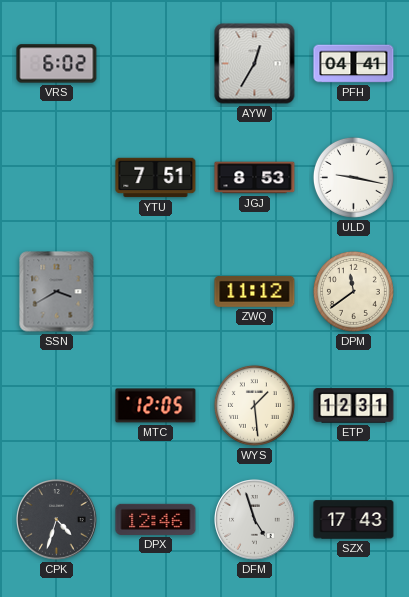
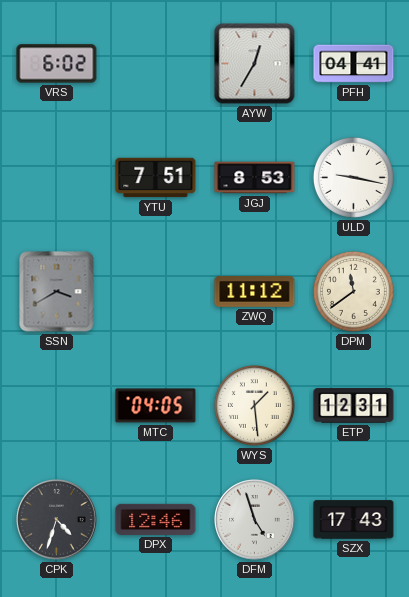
MTC: 12:05 -> 04:05
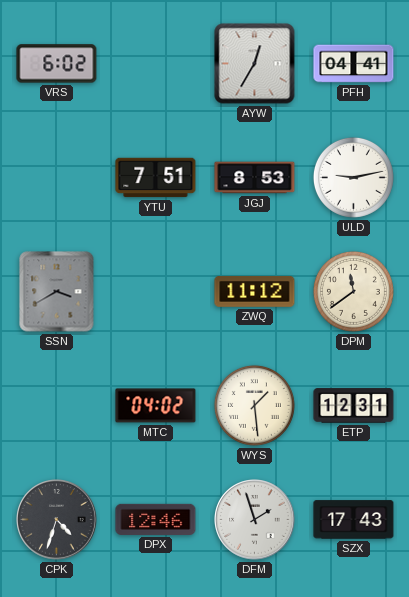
ULD: 9:17 -> 9:13
MTC: 04:05 -> 04:02
DFM: 4:57 -> 1:57
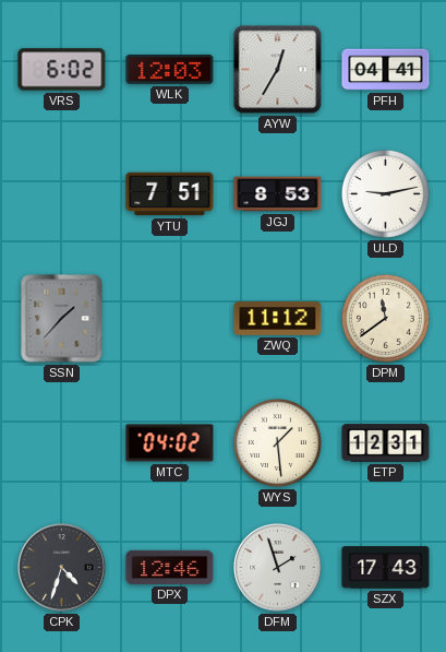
WLK: none -> 12:03
SSN: 3:40 -> 1:37
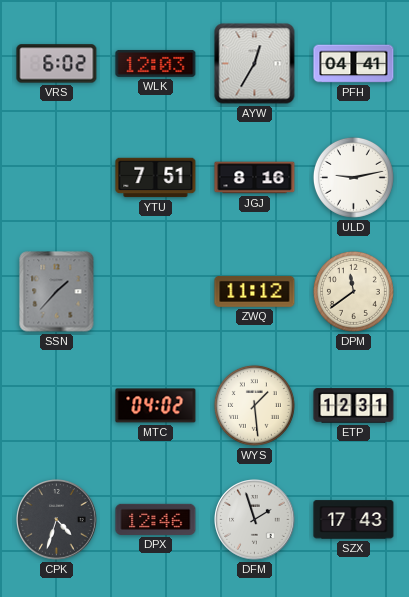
JGJ: 8:53 -> 8:16
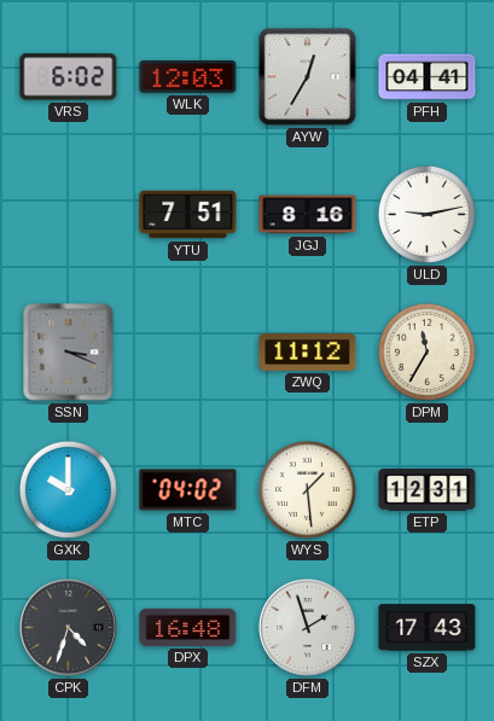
SSN: 1:37 -> 3:19
DPM: 11:39 -> 11:35
GXK: none -> 10:00
DPX: 12:46 -> 16:48
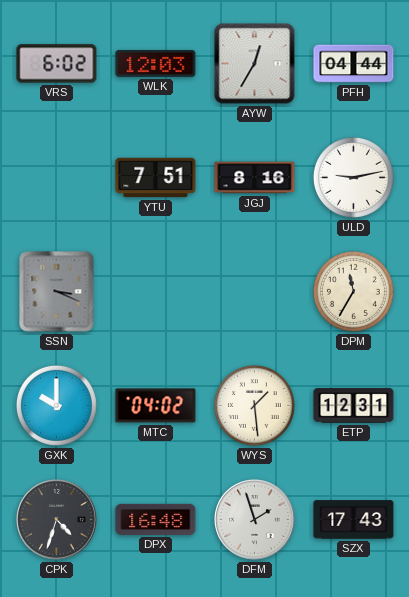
PFH: 04:41 -> 04:44
ZWQ: 11:12 -> none
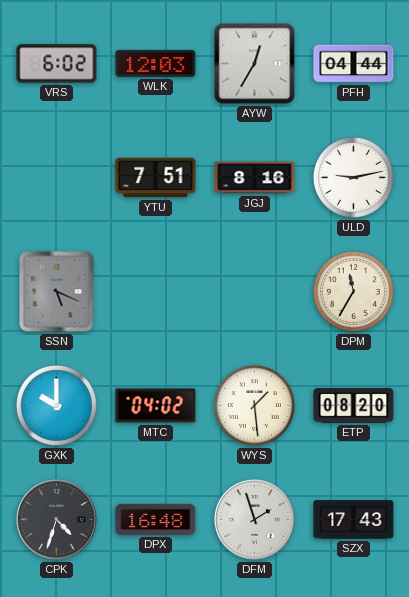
SSN: 3:19 -> 5:19
ETP: 12:31 -> 08:20
